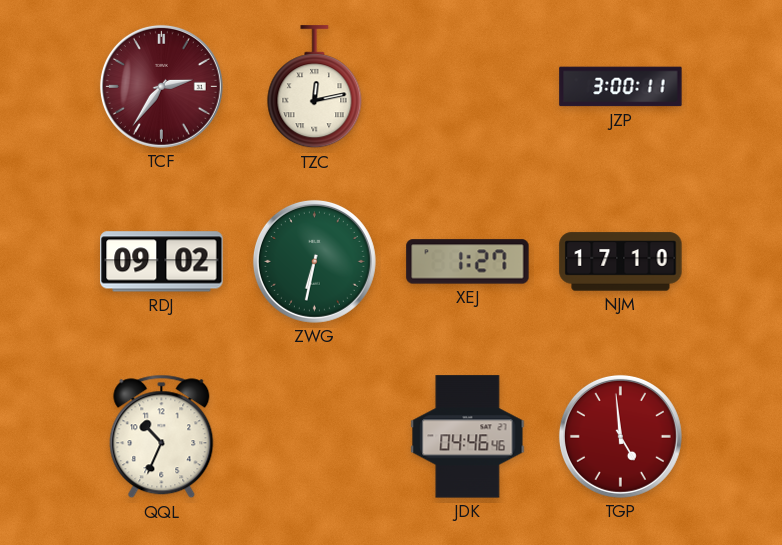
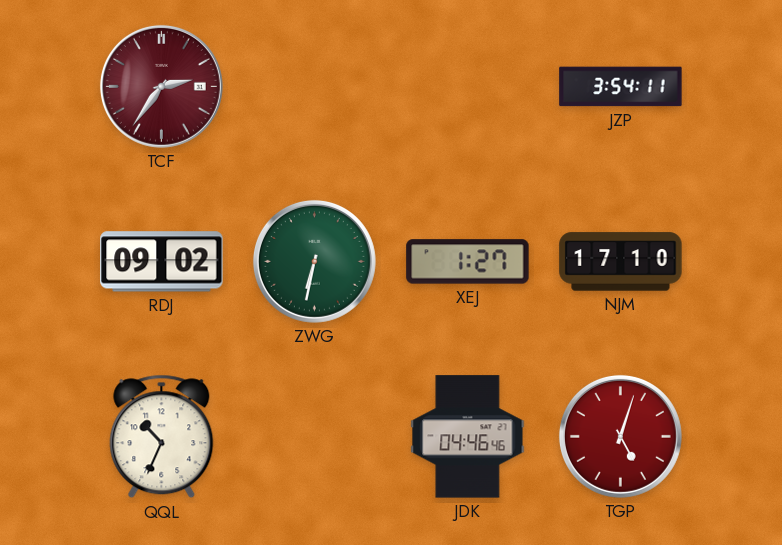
TZC: 12:13 -> none
JZP: 3:00 -> 3:54
TGP: 4:59 -> 5:03
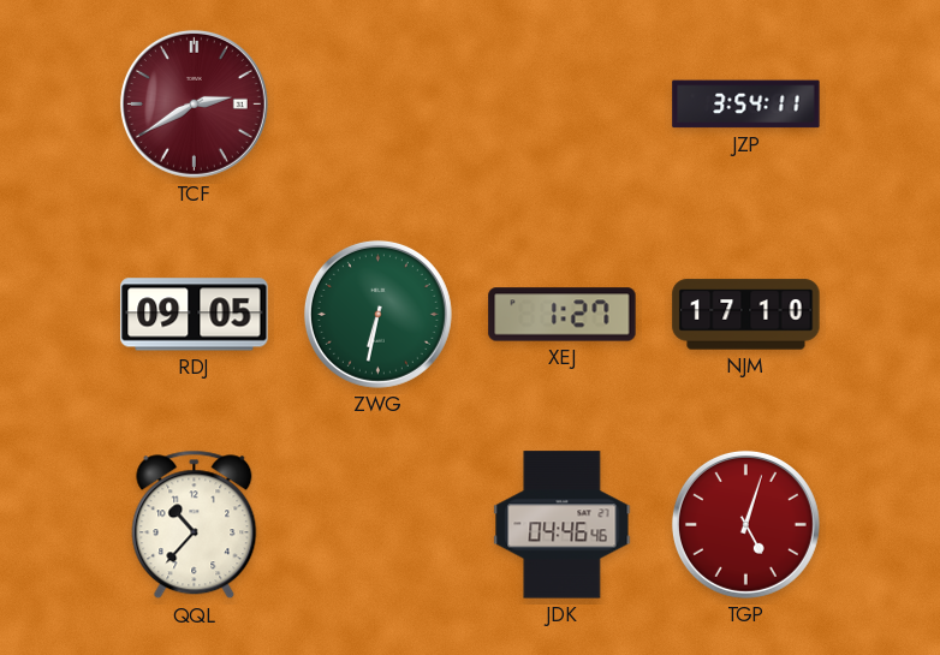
TCF: 2:36 -> 2:40
RDJ: 09:02 -> 09:05
QQL: 10:34 -> 10:37
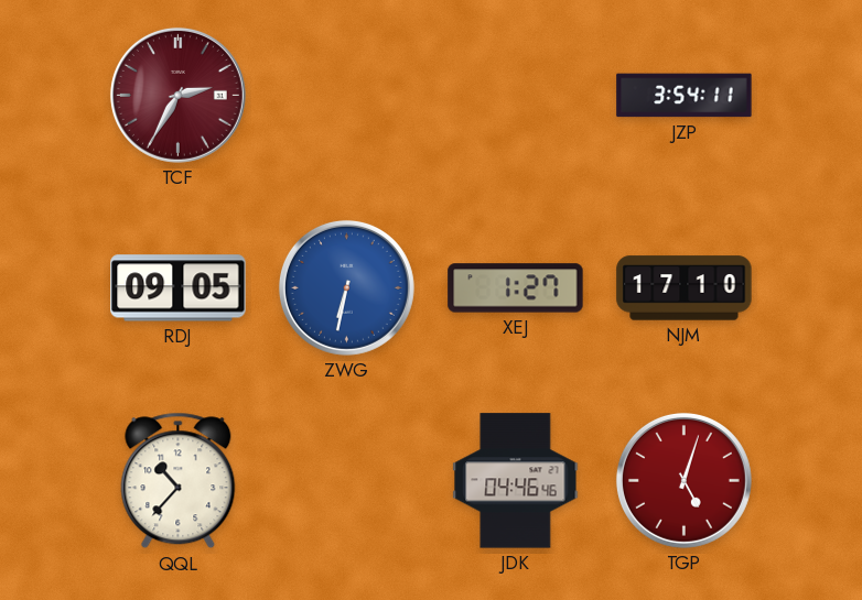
TCF: 2:40 -> 2:35
ZWG dial: green -> blue
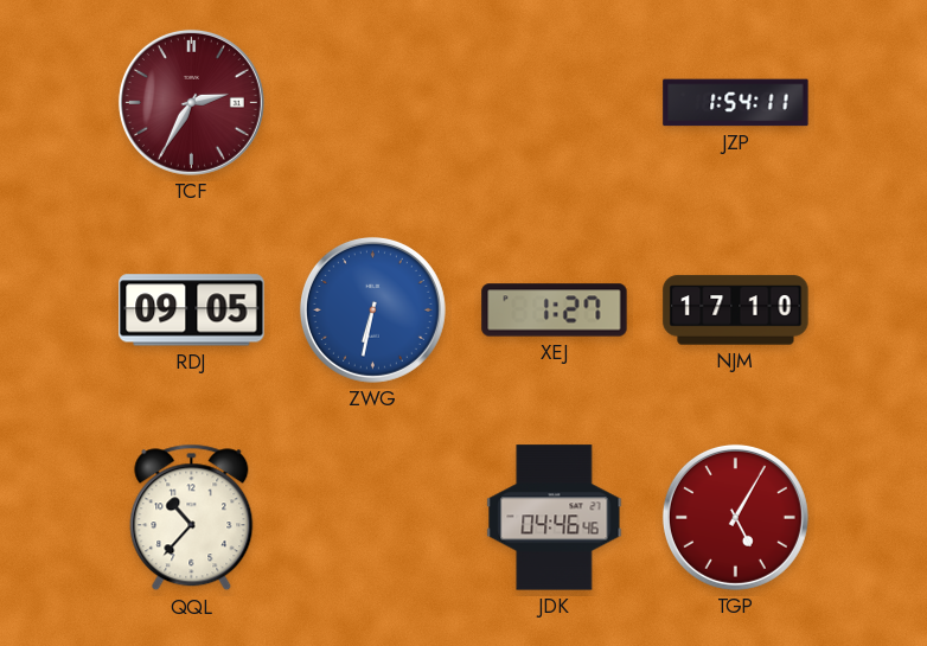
JZP: 3:54 -> 1:54
TGP: 5:03 -> 5:05
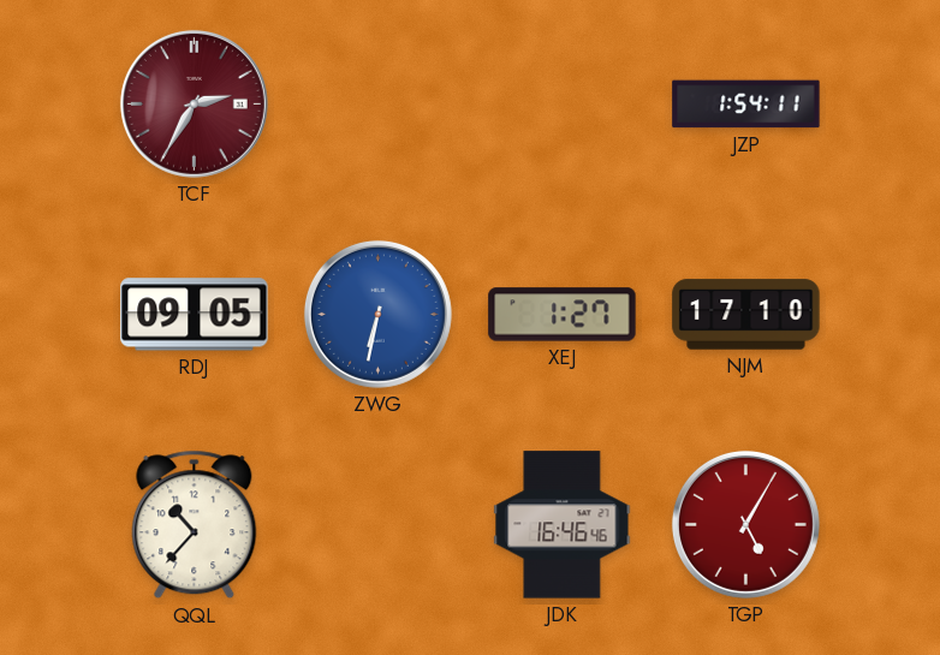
JDK: 04:46 -> 16:46
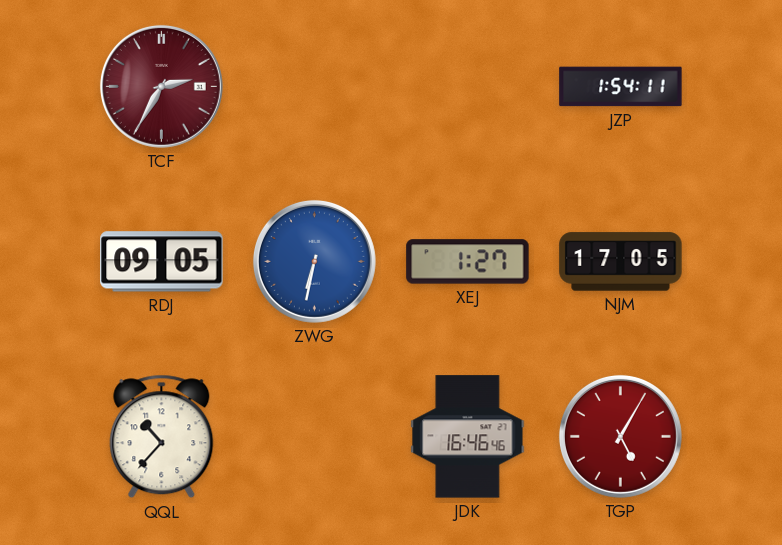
NJM: 17:10 -> 17:05
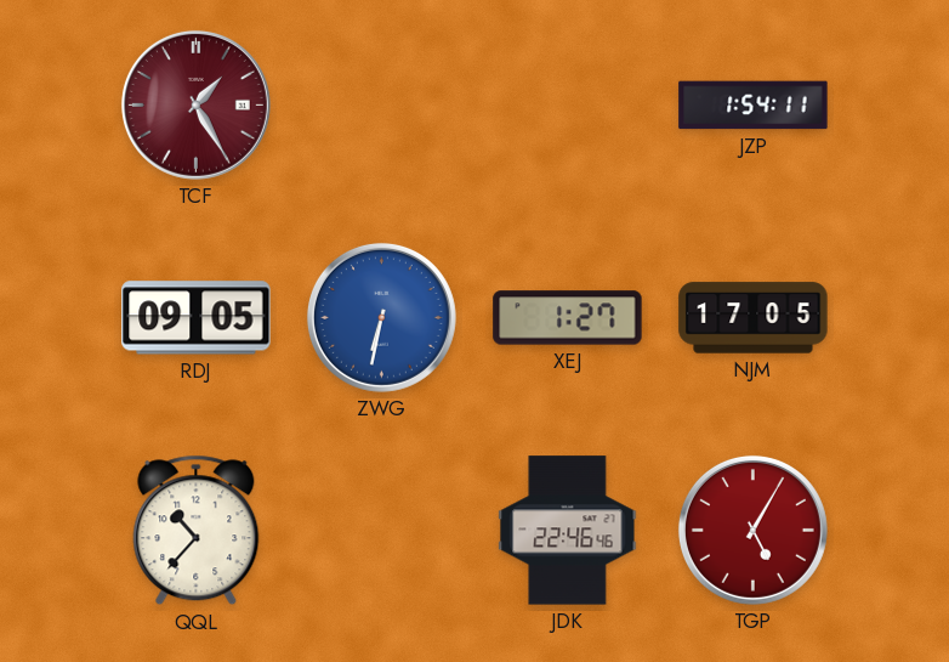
TCF: 2:35 -> 1:25
JDK: 16:46 -> 22:46
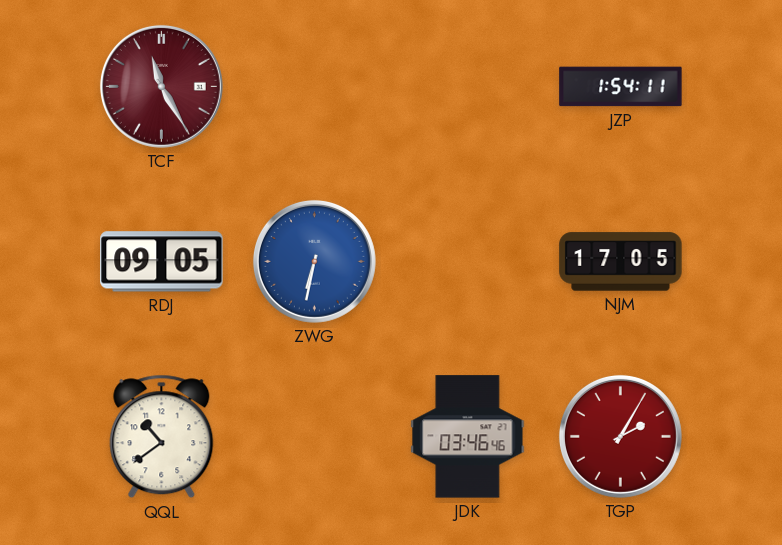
TCF: 1:25 -> 11:25
XEJ: 1:27 -> none
QQL: 10:37 -> 10:39
JDK: 22:46 -> 03:46
TGP: 5:05 -> 2:05
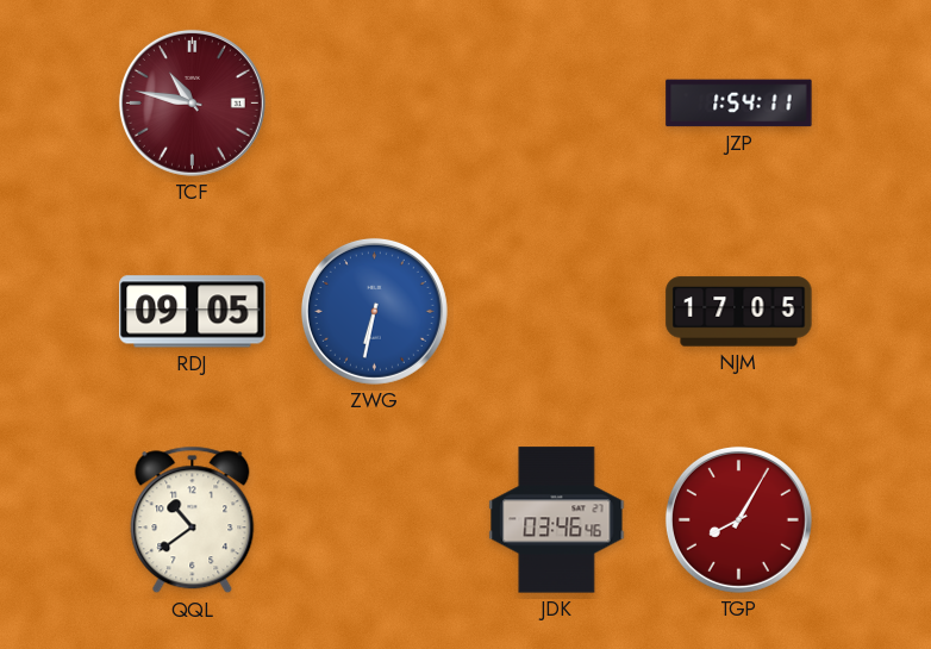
TCF: 11:25 -> 10:47
TGP: 2:05 -> 8:05
